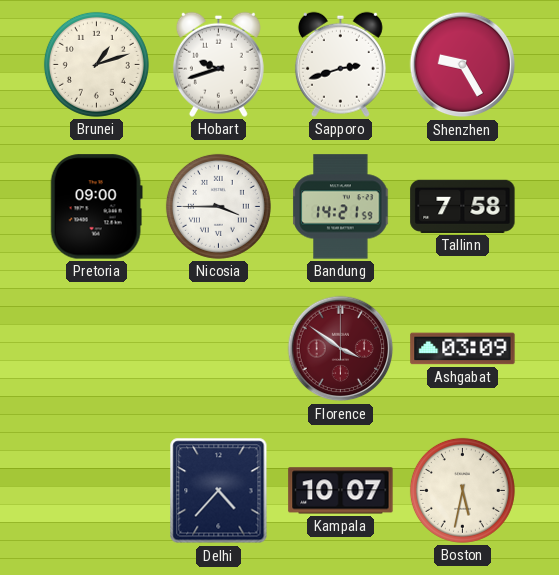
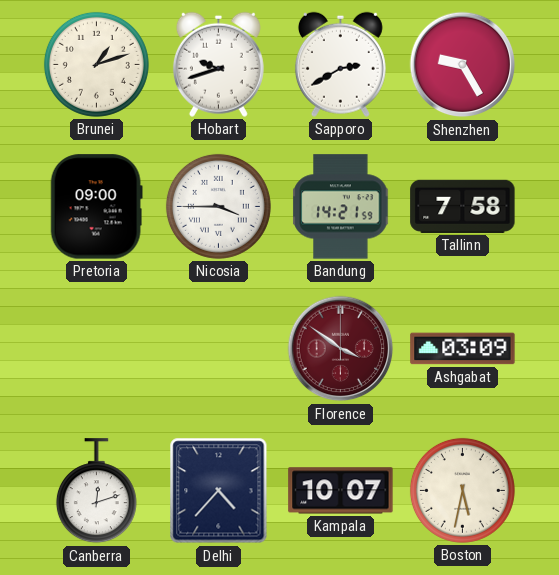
Sapporo: 2:42 -> 2:40
Canberra: none -> 12:12
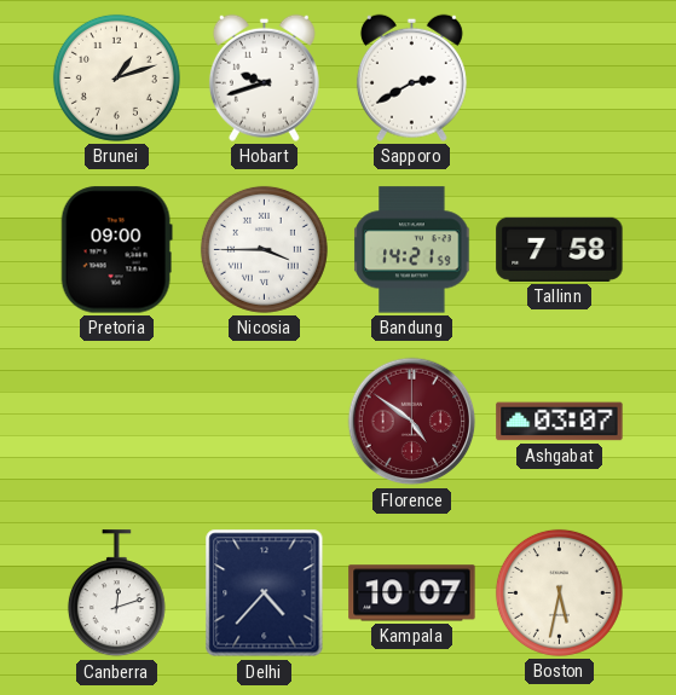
Shenzhen: 9:25 -> none
Florence: 3:51 -> 4:51
Ashgabat: 03:09 -> 03:07
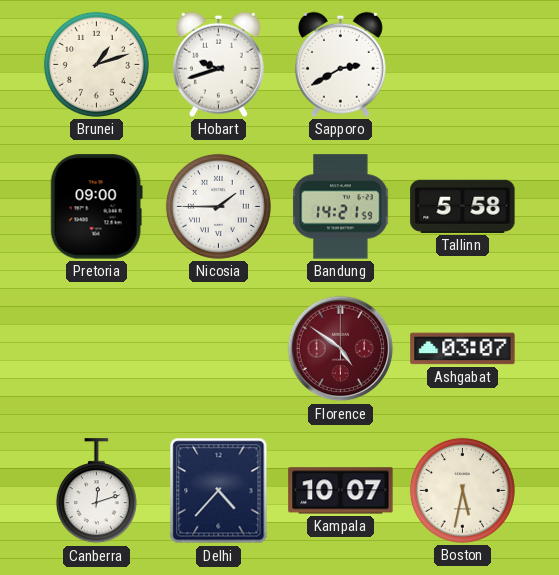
Nicosia: 3:45 -> 1:45
Tallinn: 7:58 -> 5:58
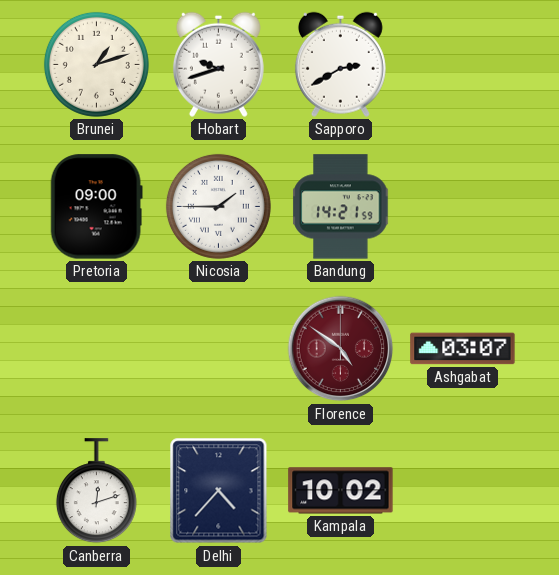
Tallinn: 5:58 -> none
Kampala: 10:07 -> 10:02
Boston: 5:32 -> none
